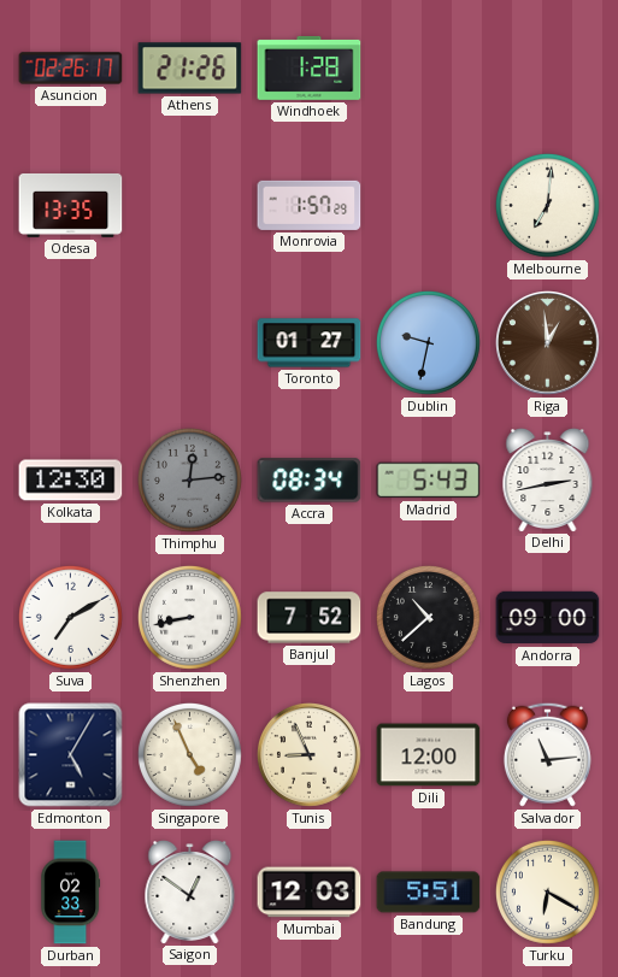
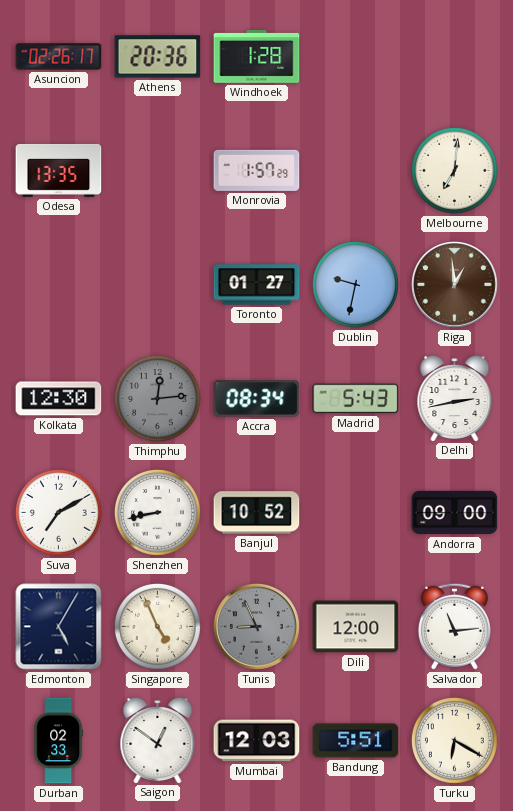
Athens: 21:26 -> 20:36
Banjul: 7:52 -> 10:52
Lagos: 10:38 -> none
Tunis dial: cream -> grey
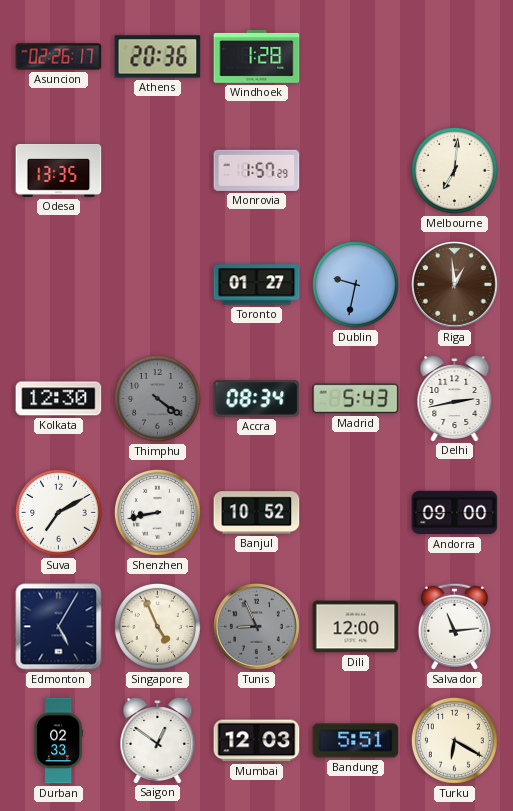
Thimphu: 12:14 -> 4:21
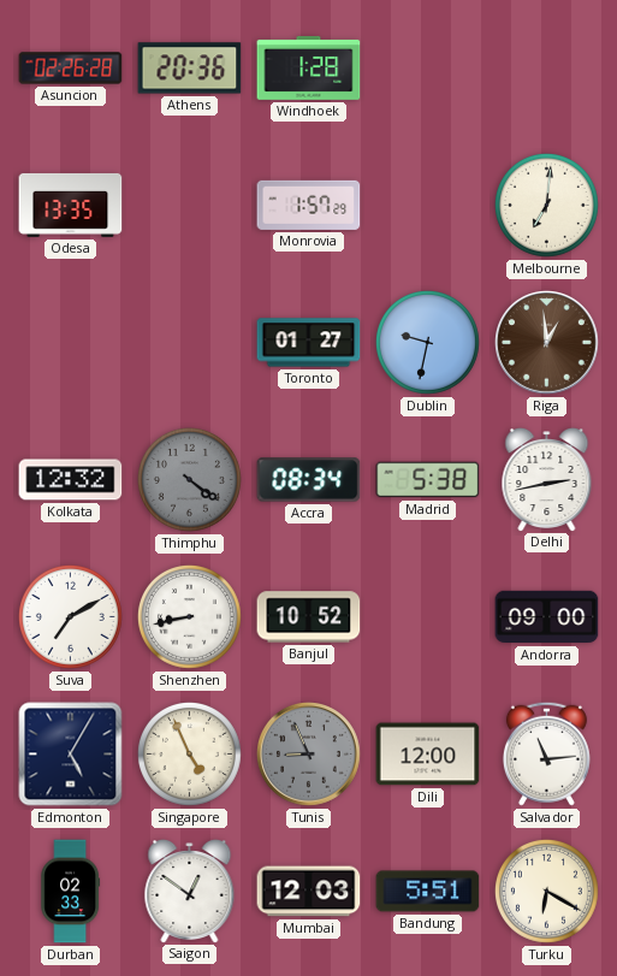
Asuncion: 02:26:17 -> 02:26:28
Kolkata: 12:30 -> 12:32
Madrid: 5:43 -> 5:38
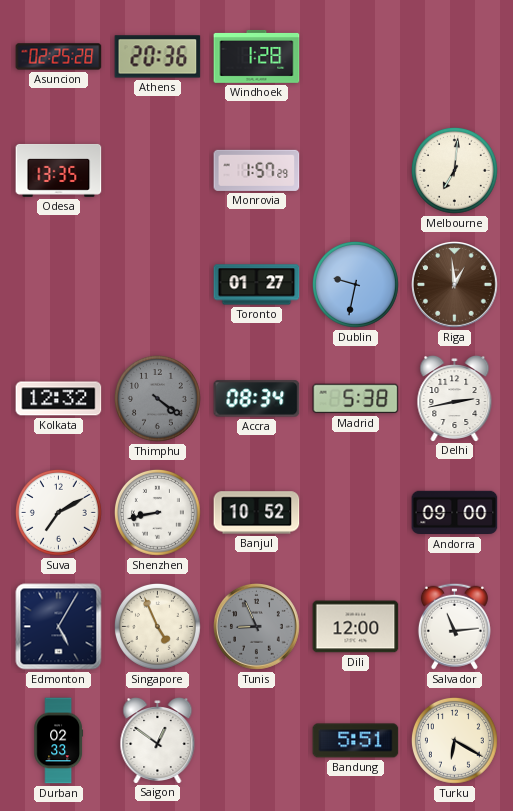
Asuncion: 02:26 -> 02:25
Mumbai: 12:03 -> none
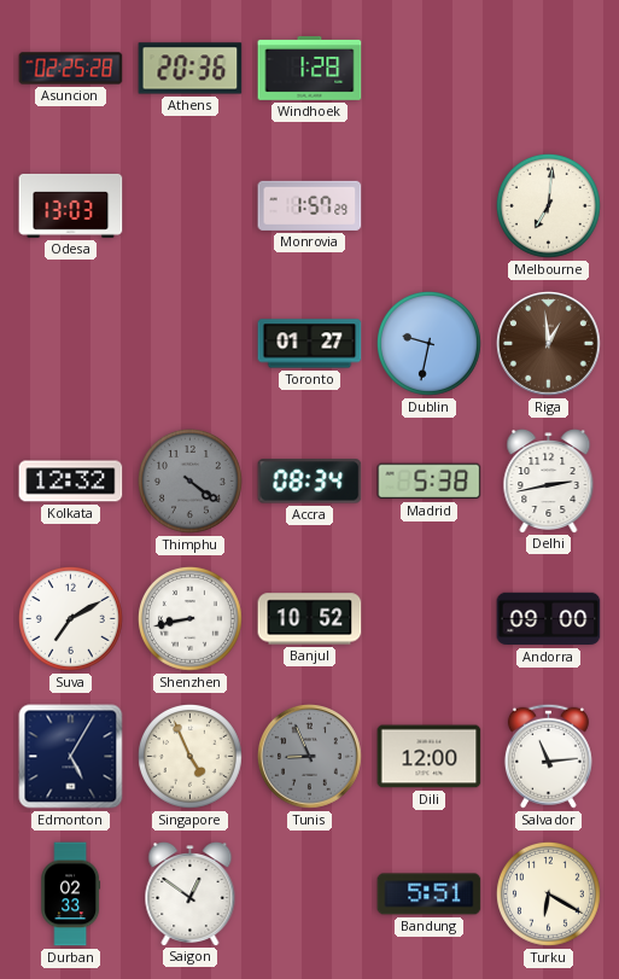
Odesa: 13:35 -> 13:03
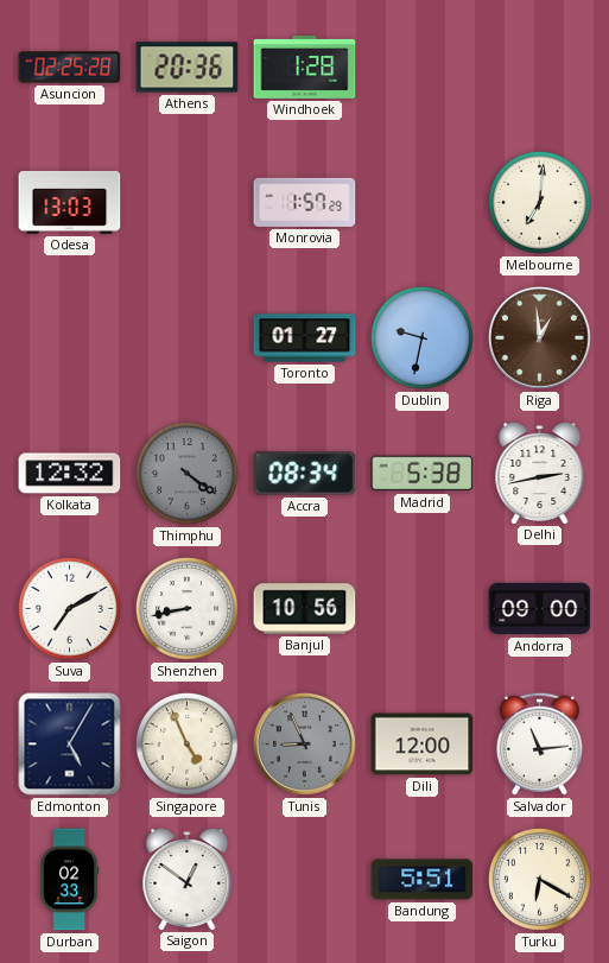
Banjul: 10:52 -> 10:56
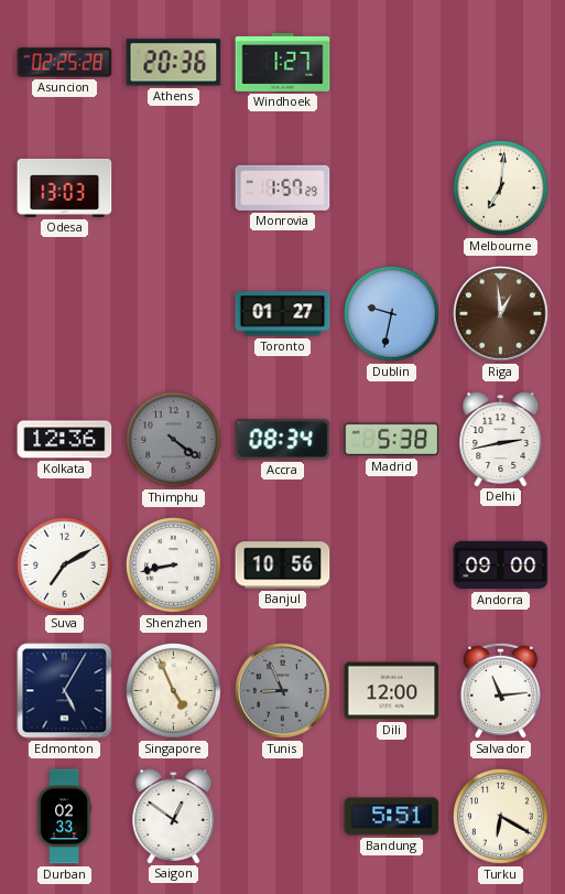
Windhoek: 1:28 -> 1:27
Kolkata: 12:32 -> 12:36
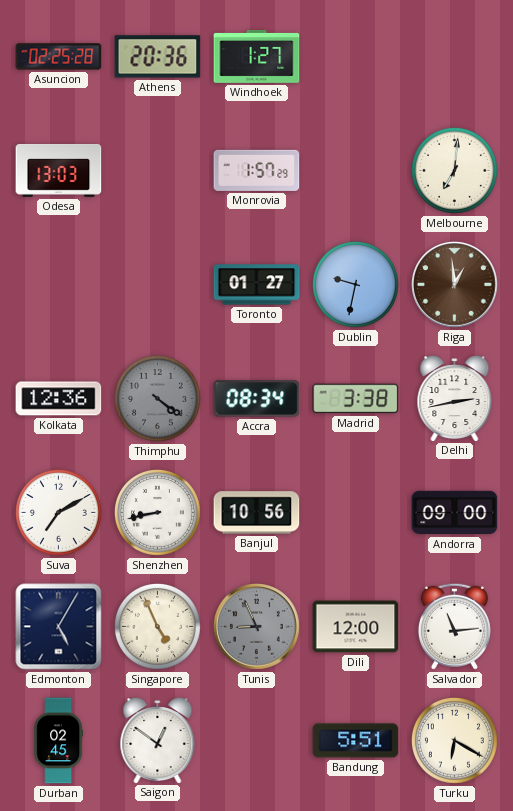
Madrid: 5:38 -> 3:38
Durban: 02:33 -> 02:45
